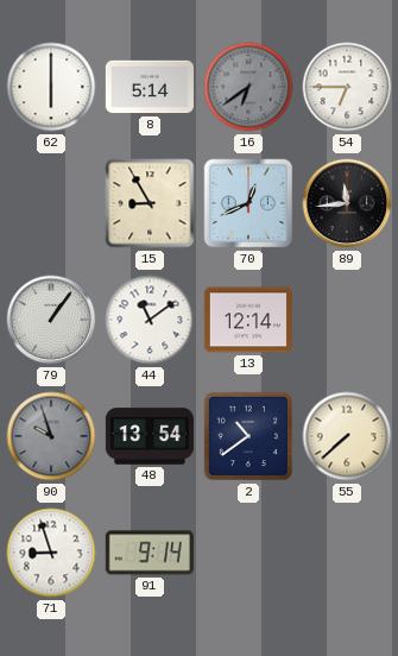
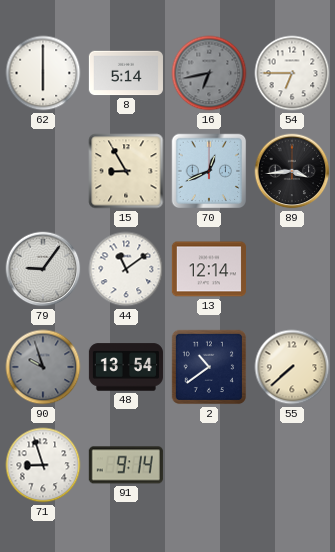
16: 6:39 -> 6:43
89: 11:44 -> 3:44
79: 1:06 -> 9:06
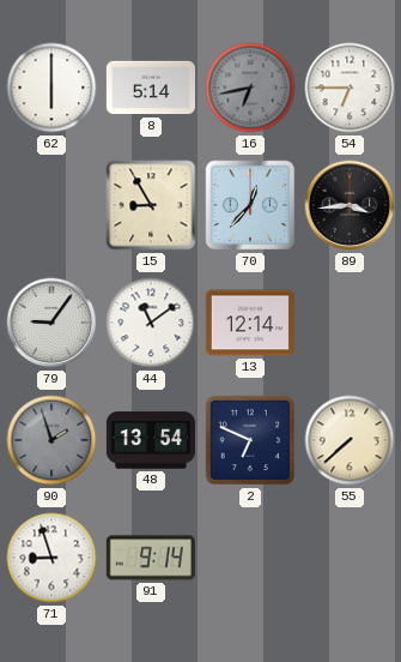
70: 12:41 -> 12:37
90: 9:57 -> 1:57
2: 10:39 -> 6:49
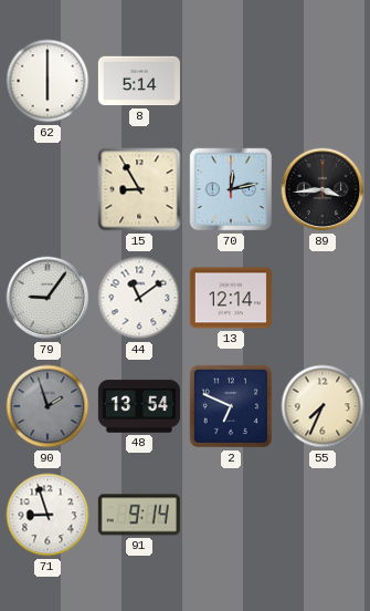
16: 6:43 -> none
54: 6:45 -> none
70: 12:37 -> 12:13
55: 7:38 -> 7:34
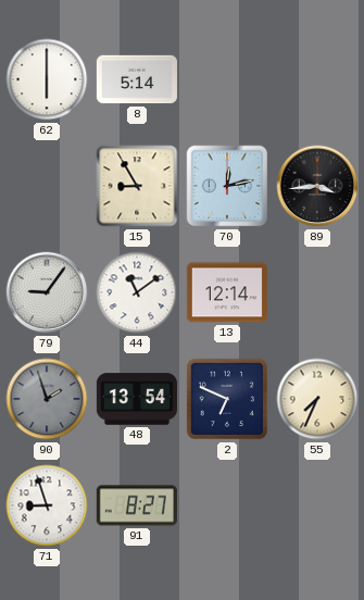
91: 9:14 -> 8:27
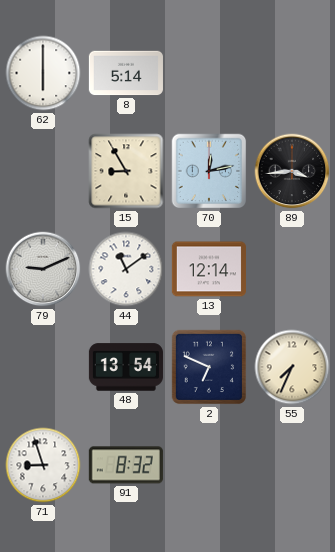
79: 9:06 -> 9:11
90: 1:57 -> none
91: 8:27 -> 8:32
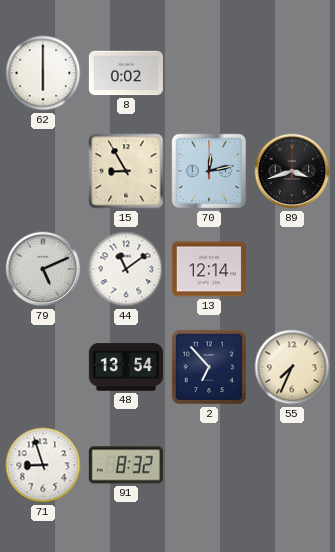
8: 5:14 -> 0:02
89: 3:44 -> 3:42
79: 9:11 -> 5:11
2: 6:49 -> 6:53
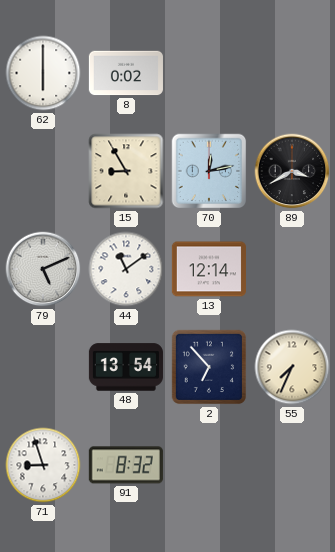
89: 3:42 -> 3:40
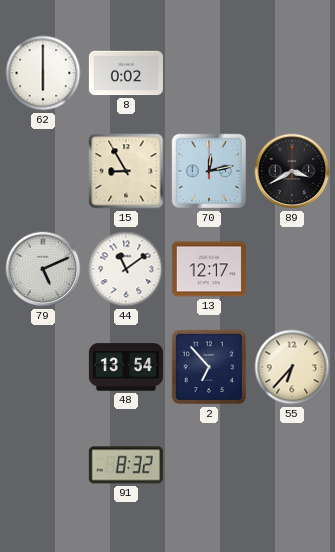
13: 12:14 -> 12:17
55: 7:34 -> 6:37
71: 8:57 -> none
